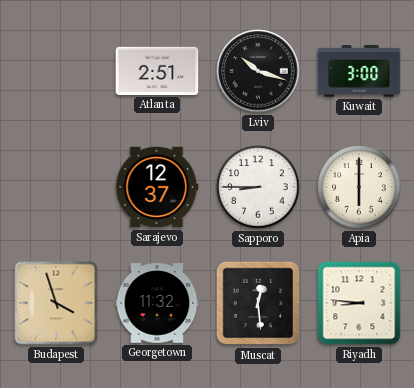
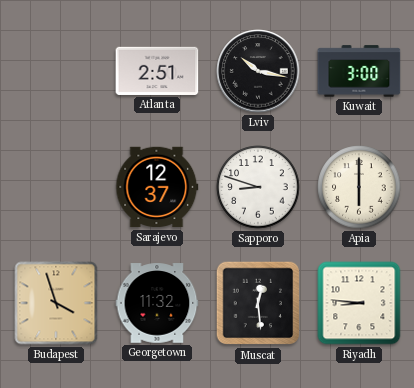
Lviv: 10:18 -> 10:17
Sapporo: 8:45 -> 8:48
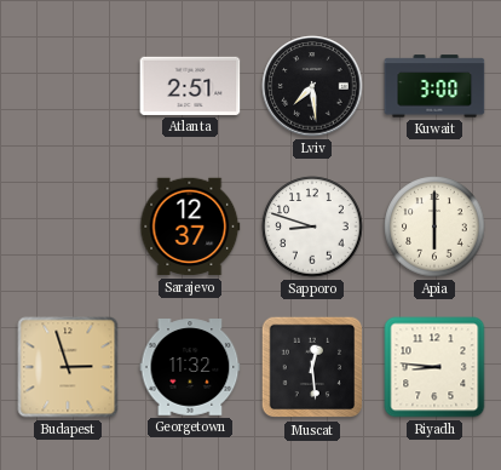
Lviv: 10:17 -> 7:29
Budapest: 3:57 -> 2:57
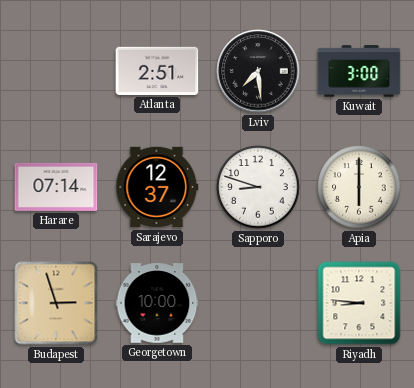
Harare: none -> 07:14
Georgetown: 11:32 -> 10:00
Muscat: 12:29 -> none
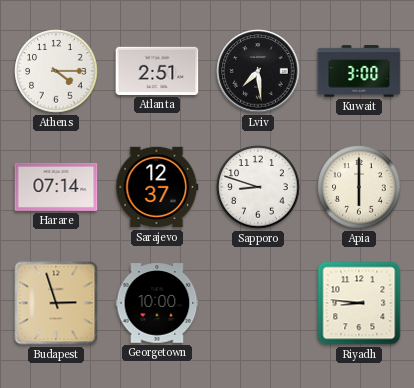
Athens: none -> 4:15
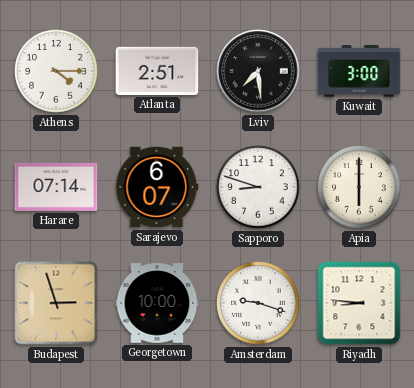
Sarajevo: 12:37 -> 6:07
Amsterdam: none -> 9:18
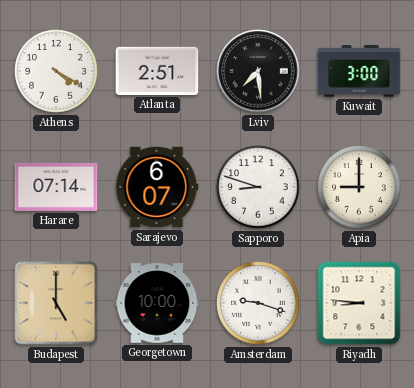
Athens: 4:15 -> 4:20
Apia: 6:00 -> 9:00
Budapest: 2:57 -> 5:00
